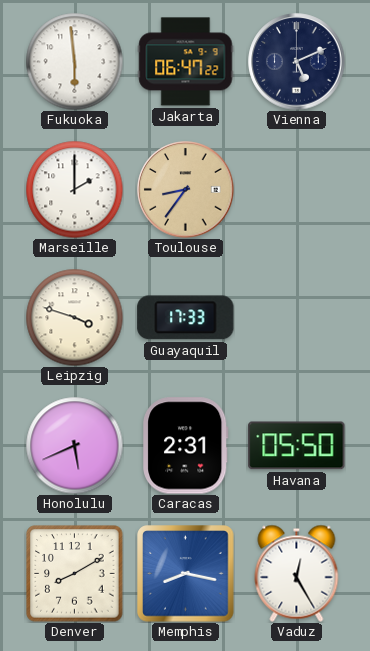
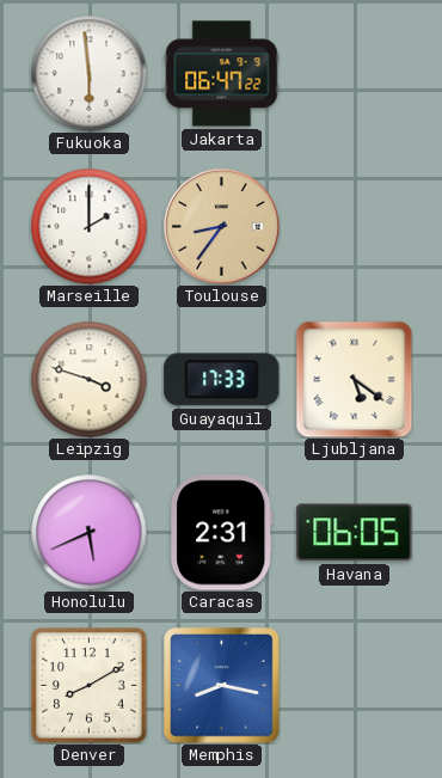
Vienna: 5:11 -> none
Ljubljana: none -> 5:21
Havana: 05:50 -> 06:05
Vaduz: 12:25 -> none
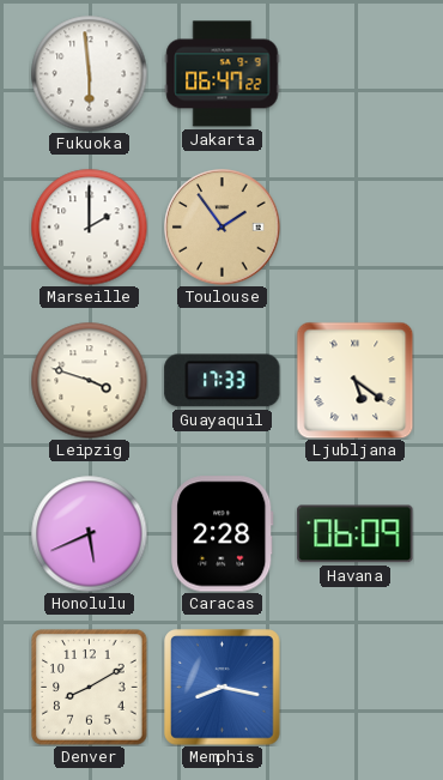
Toulouse: 8:36 -> 1:54
Caracas: 2:31 -> 2:28
Havana: 06:05 -> 06:09
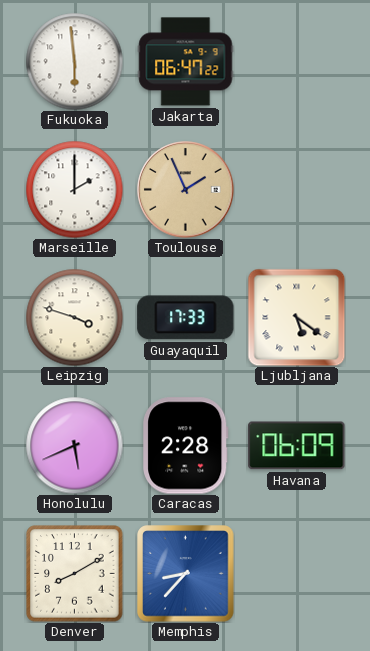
Toulouse: 1:54 -> 1:56
Memphis: 8:17 -> 8:37
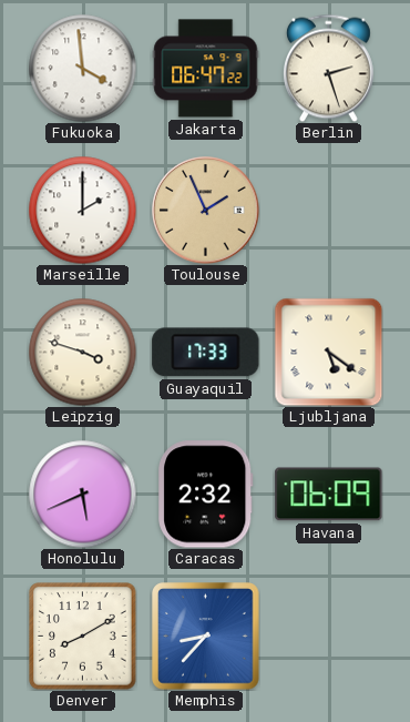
Fukuoka: 5:59 -> 3:59
Berlin: none -> 2:27
Caracas: 2:28 -> 2:32
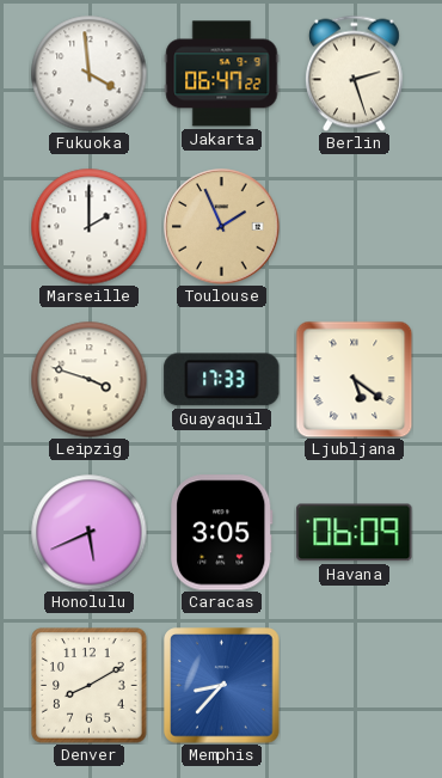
Caracas: 2:32 -> 3:05
